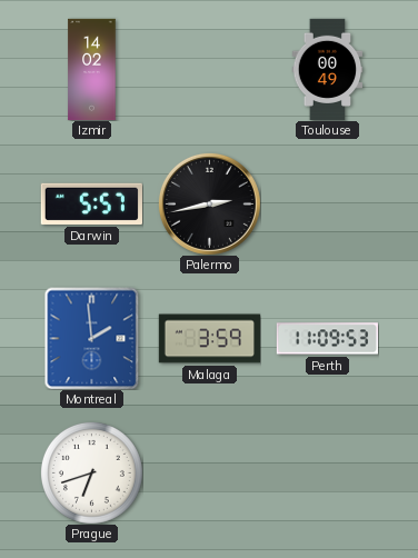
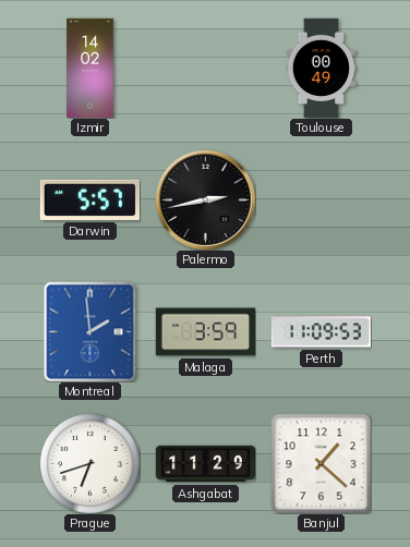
Ashgabat: none -> 11:29
Banjul: none -> 1:22
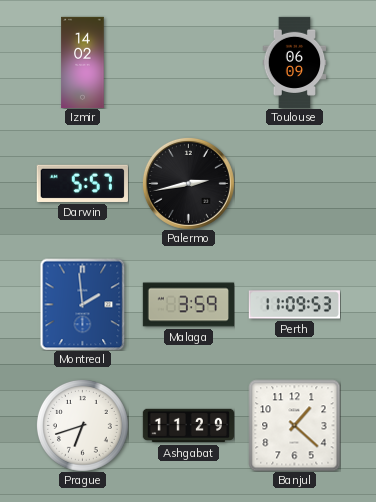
Toulouse: 00:49 -> 06:09
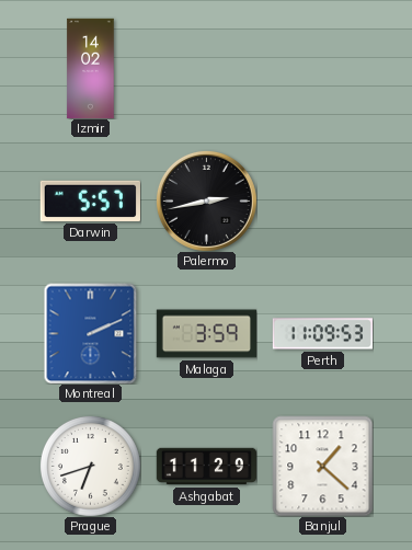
Toulouse: 06:09 -> none
Montreal: 1:59 -> 2:11
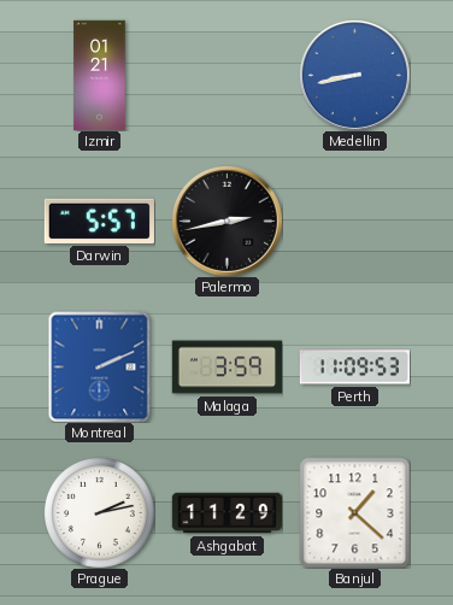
Izmir: 14:02 -> 01:21
Medellin: none -> 8:43
Prague: 6:42 -> 2:13
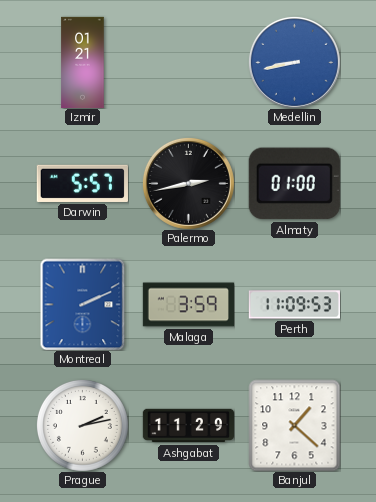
Almaty: none -> 01:00
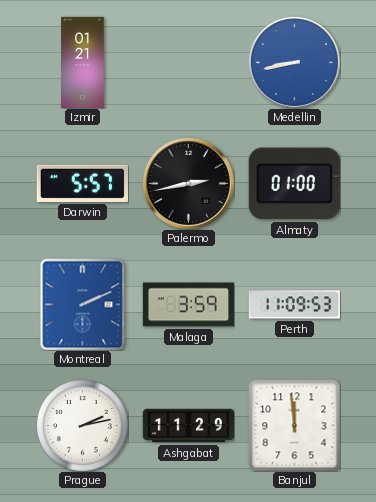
Banjul: 1:22 -> 11:59
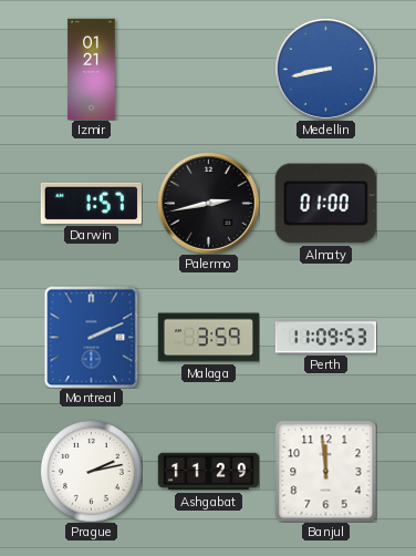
Darwin: 5:57 -> 1:57
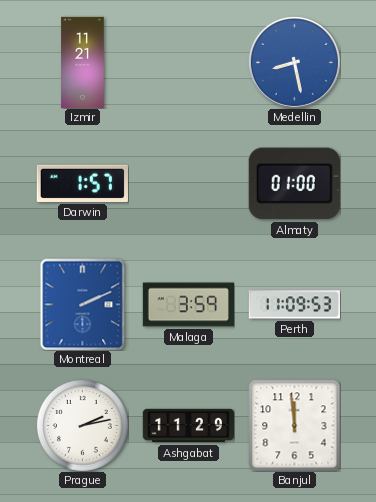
Izmir: 01:21 -> 11:21
Medellin: 8:43 -> 8:28
Palermo: 2:43 -> none
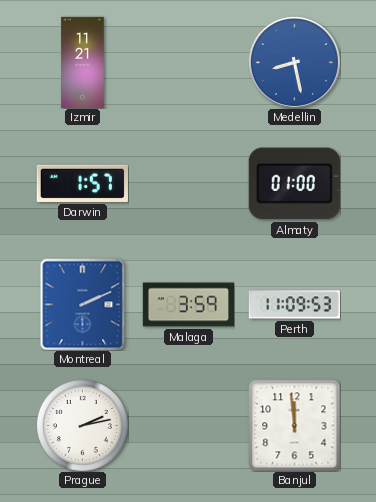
Ashgabat: 11:29 -> none
